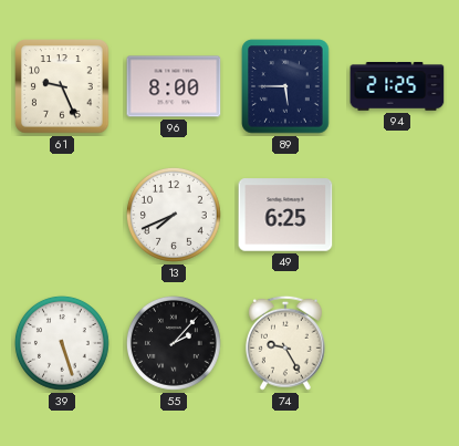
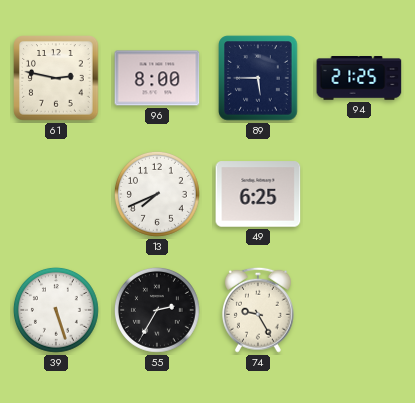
61: 9:26 -> 2:47
55: 2:07 -> 2:35
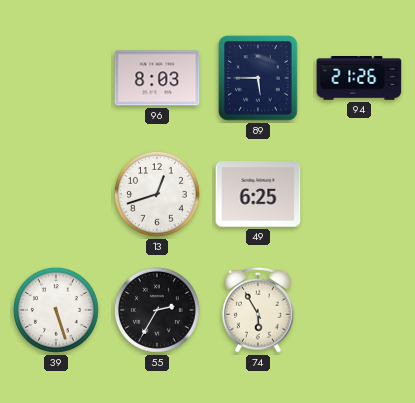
61: 2:47 -> none
96: 8:00 -> 8:03
94: 21:25 -> 21:26
13: 7:41 -> 12:42
74: 9:25 -> 5:55
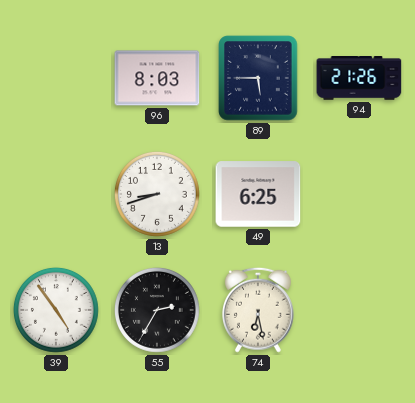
13: 12:42 -> 8:42
39: 5:27 -> 4:54
74: 5:55 -> 6:28
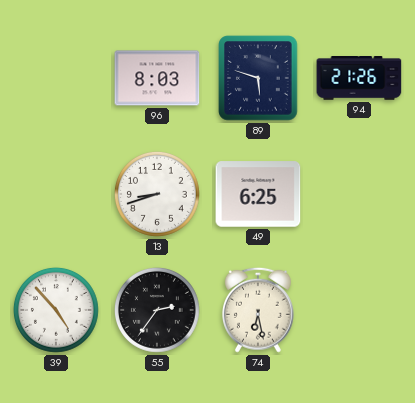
89: 5:45 -> 5:48
39: 4:54 -> 4:53
55: 2:35 -> 2:36
